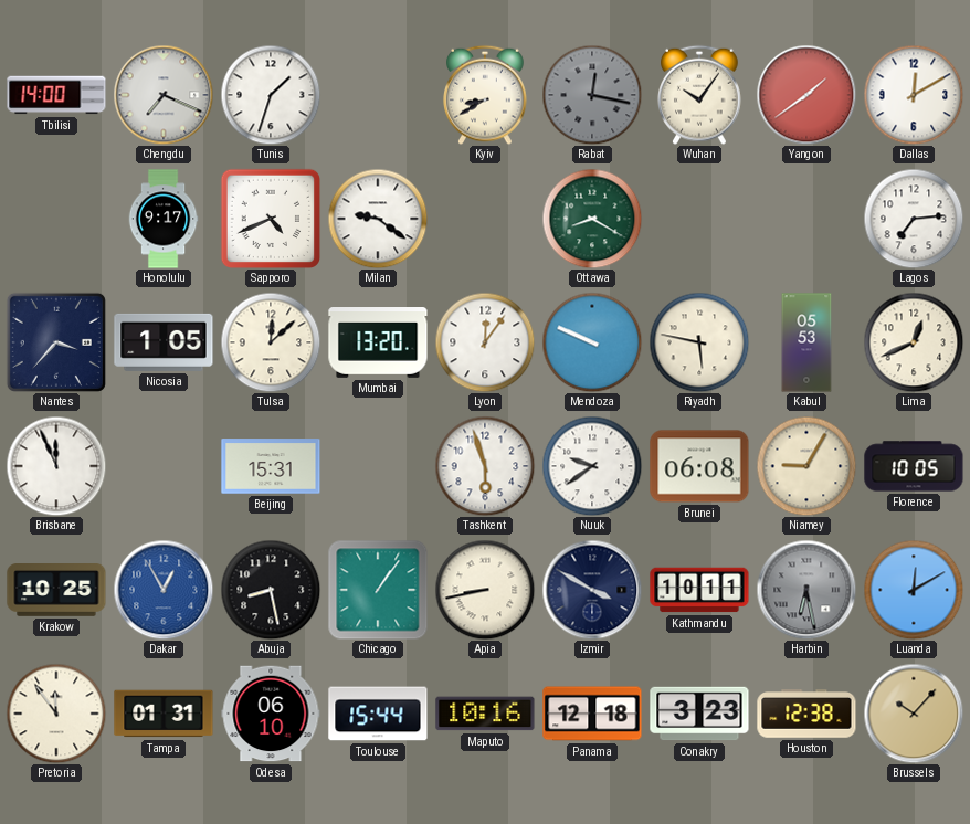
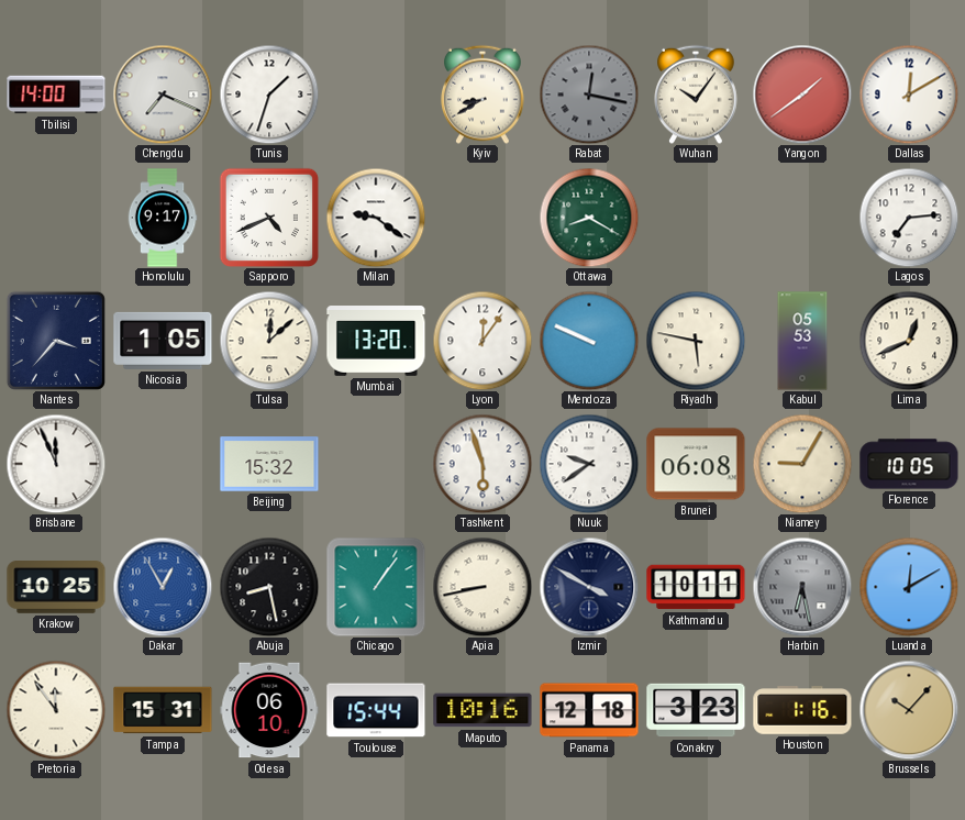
Beijing: 15:31 -> 15:32
Tampa: 01:31 -> 15:31
Houston: 12:38 -> 1:16
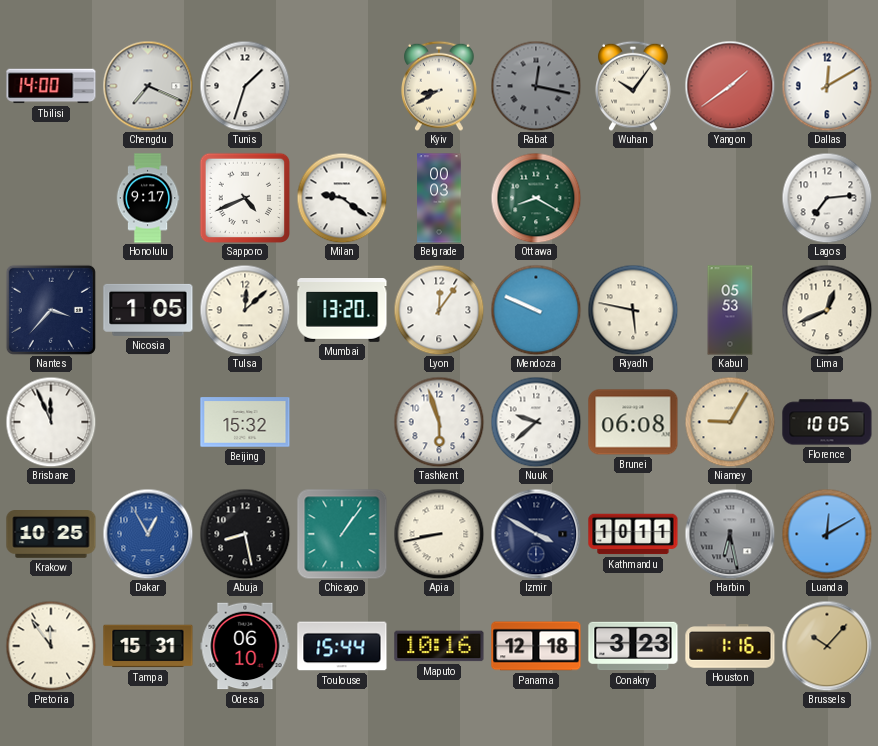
Belgrade: none -> 00:03
Nuuk: 9:39 -> 9:38
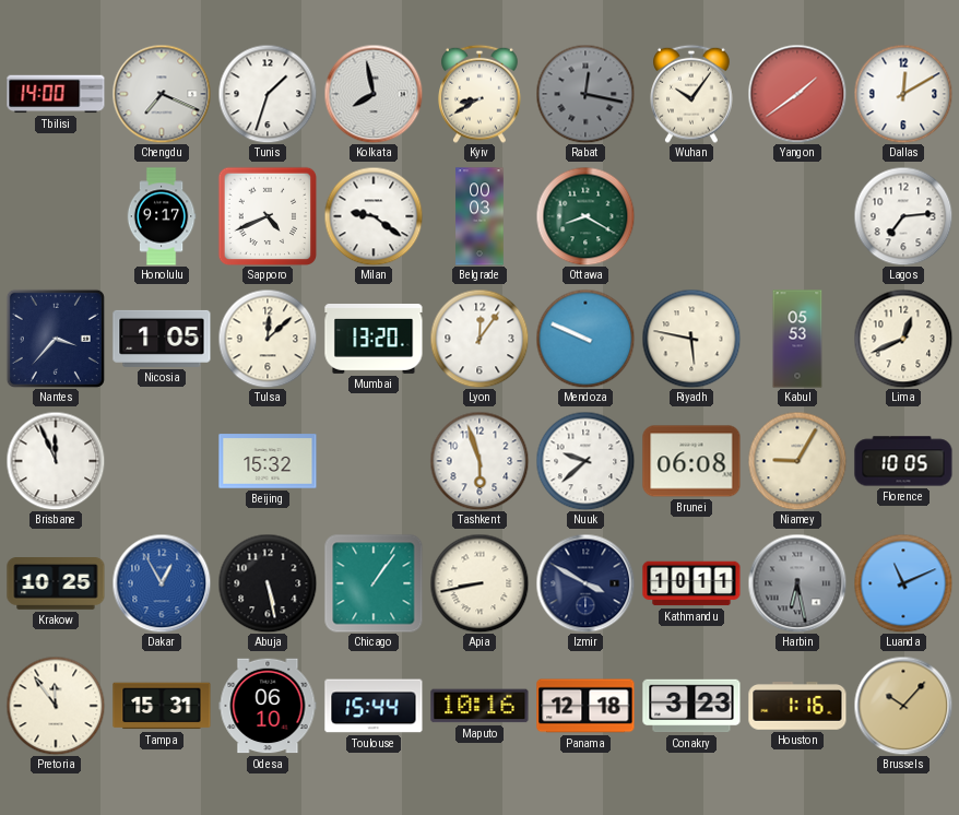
Kolkata: none -> 7:58
Abuja: 8:28 -> 5:28
Luanda: 12:10 -> 11:11
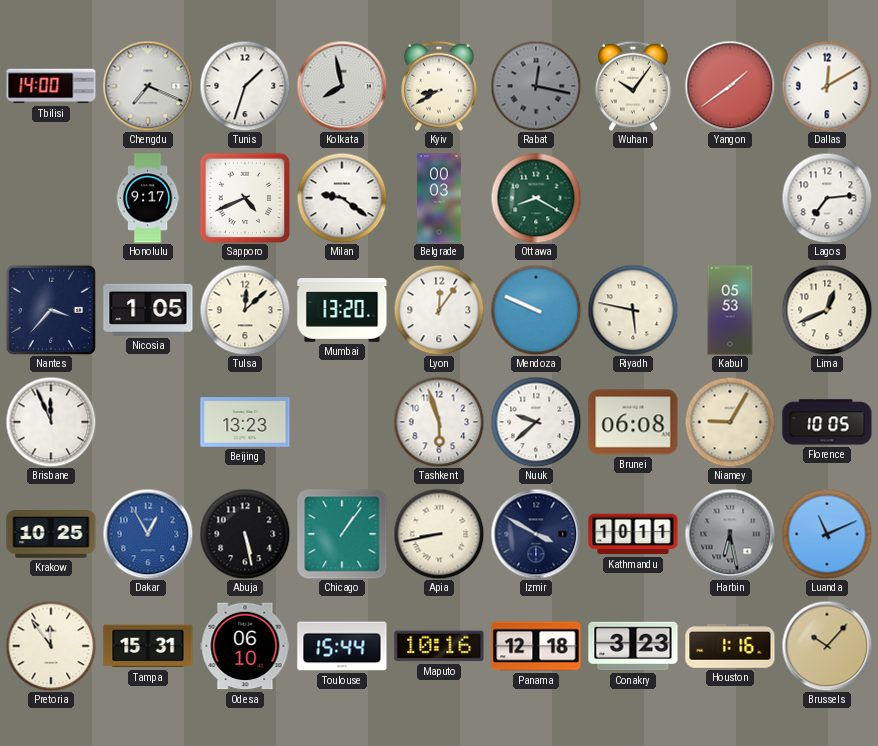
Beijing: 15:32 -> 13:23
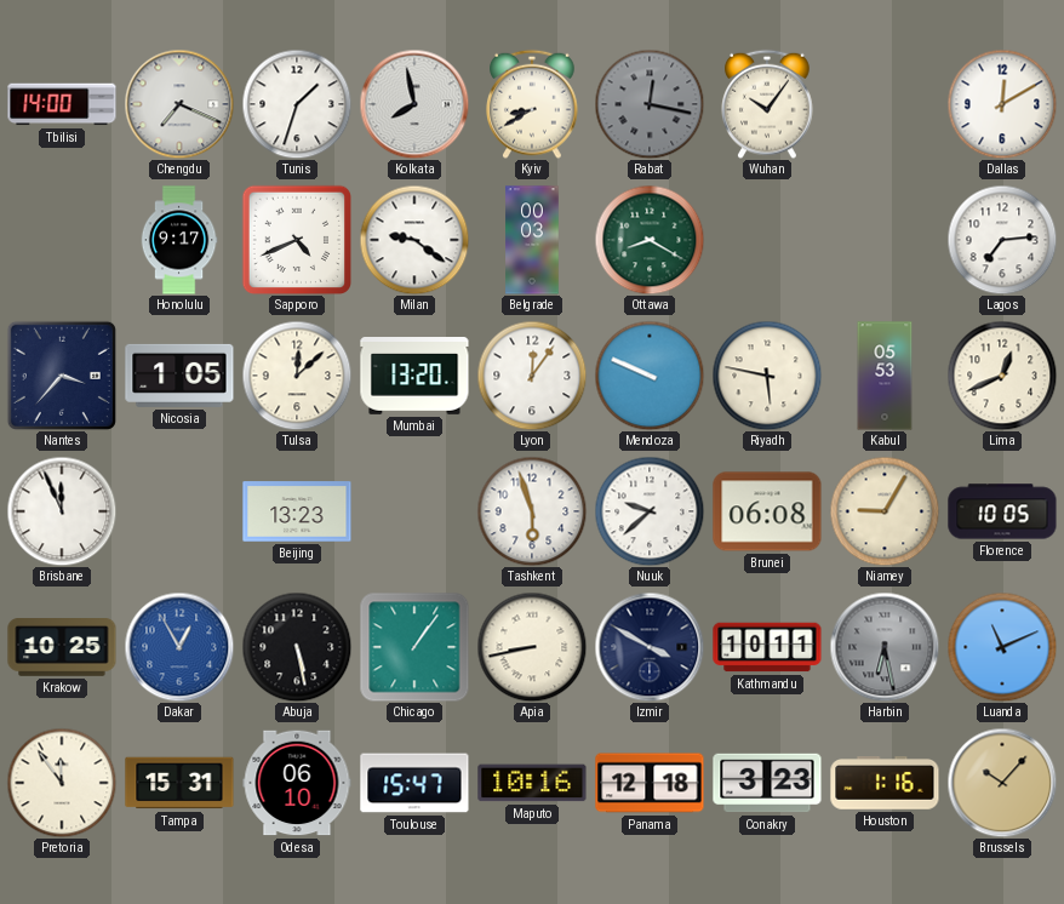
Yangon: 1:39 -> none
Toulouse: 15:44 -> 15:47
